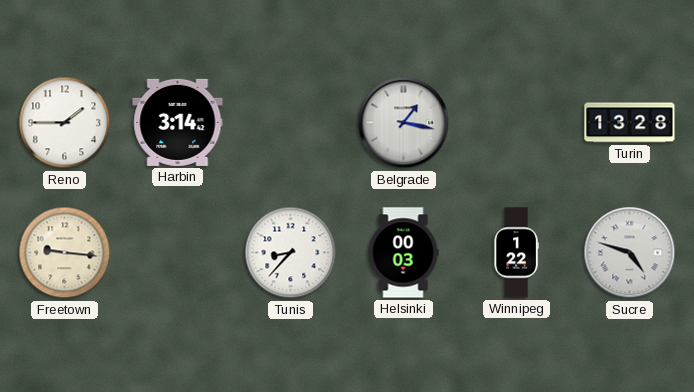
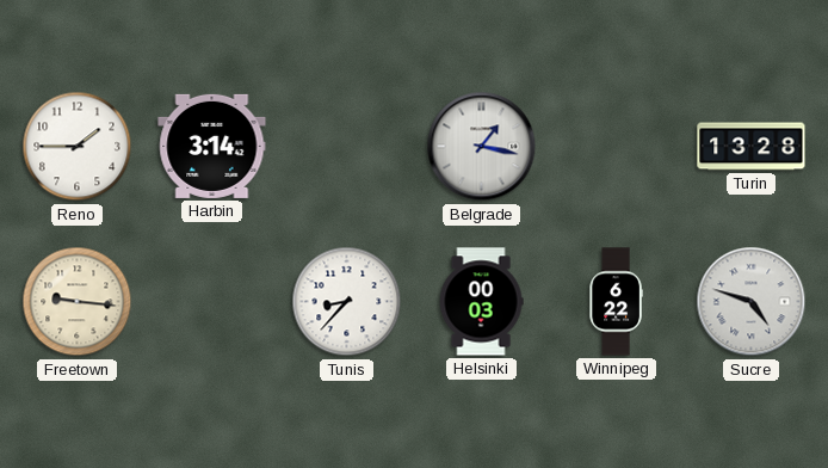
Winnipeg: 1:22 -> 6:22
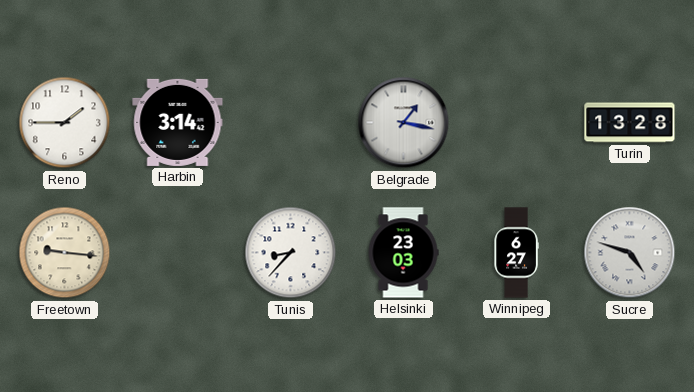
Helsinki: 00:03 -> 23:03
Winnipeg: 6:22 -> 6:27
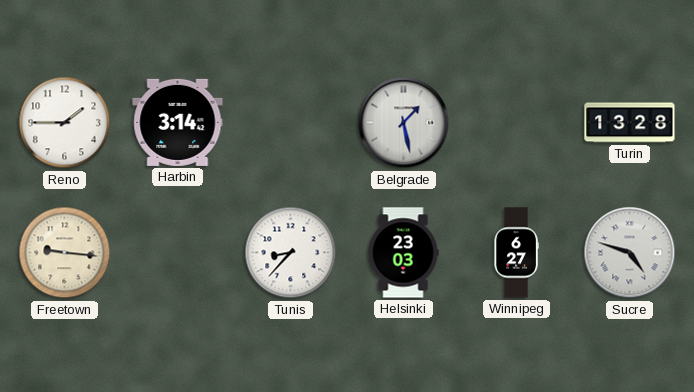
Belgrade: 1:17 -> 1:28
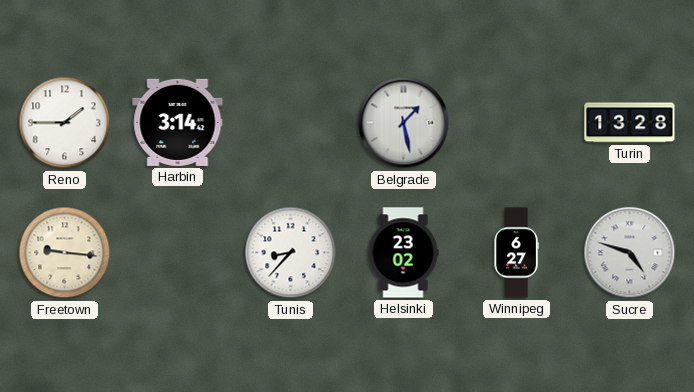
Helsinki: 23:03 -> 23:02
